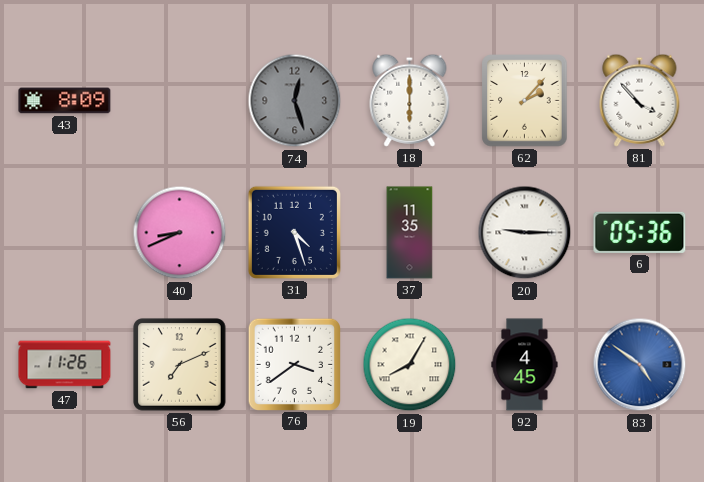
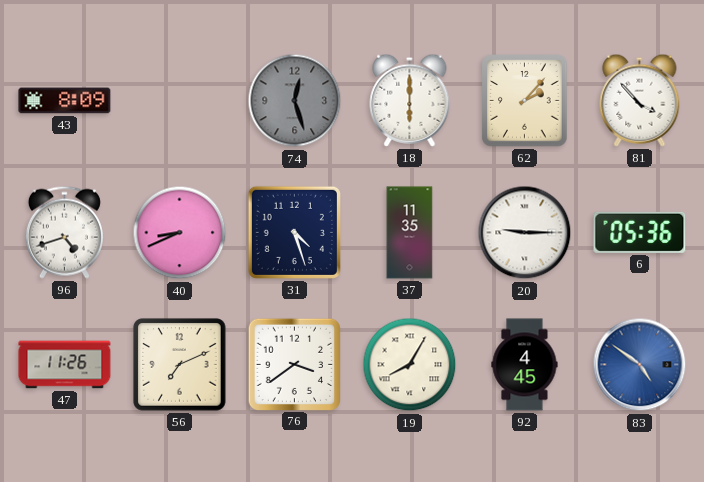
96: none -> 4:42
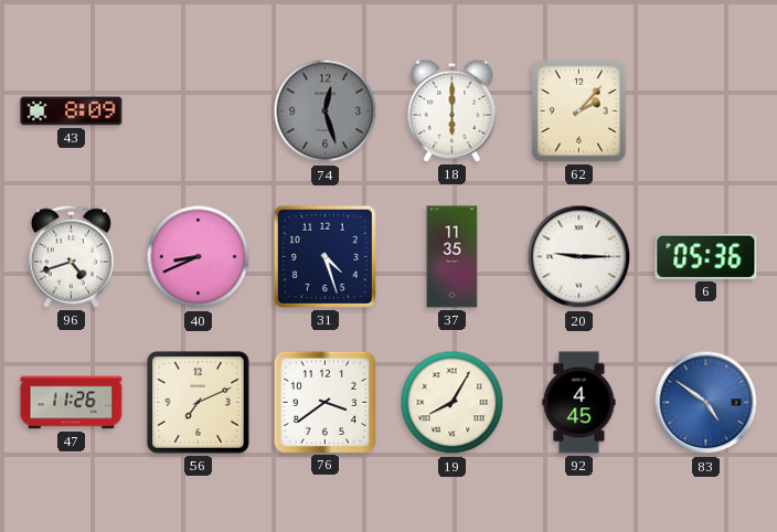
81: 3:53 -> none
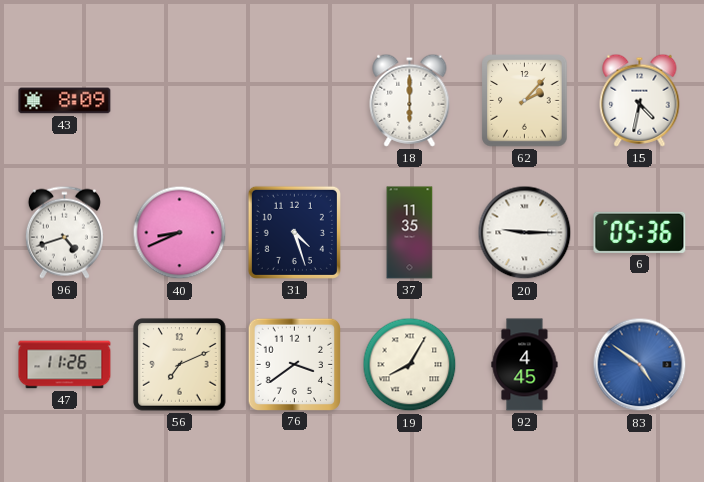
74: 12:27 -> none
15: none -> 4:32
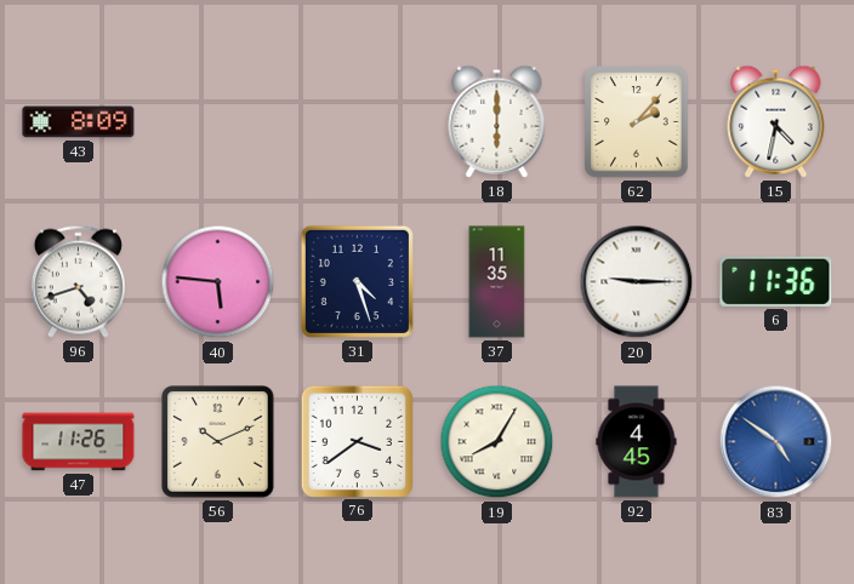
40: 8:41 -> 5:46
6: 05:36 -> 11:36
56: 7:11 -> 10:11
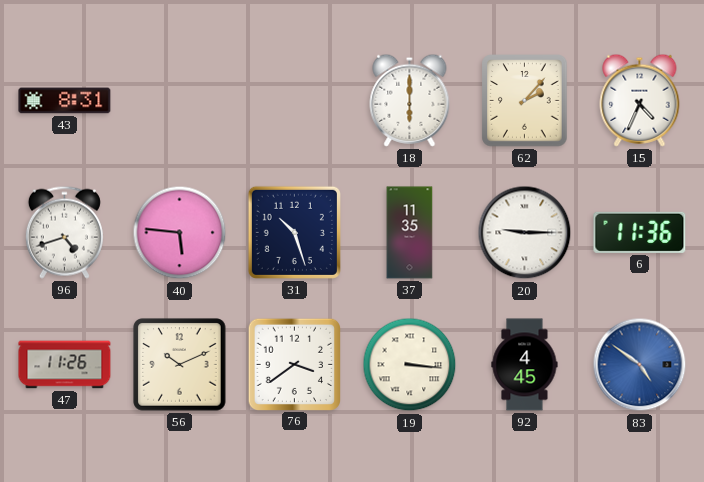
43: 8:09 -> 8:31
15: 4:32 -> 4:34
31: 4:27 -> 10:27
19: 8:05 -> 3:16
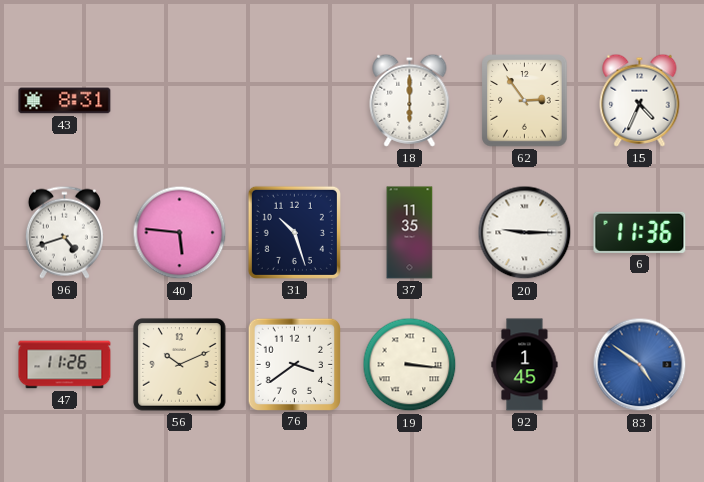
62: 2:07 -> 2:54
92: 4:45 -> 1:45
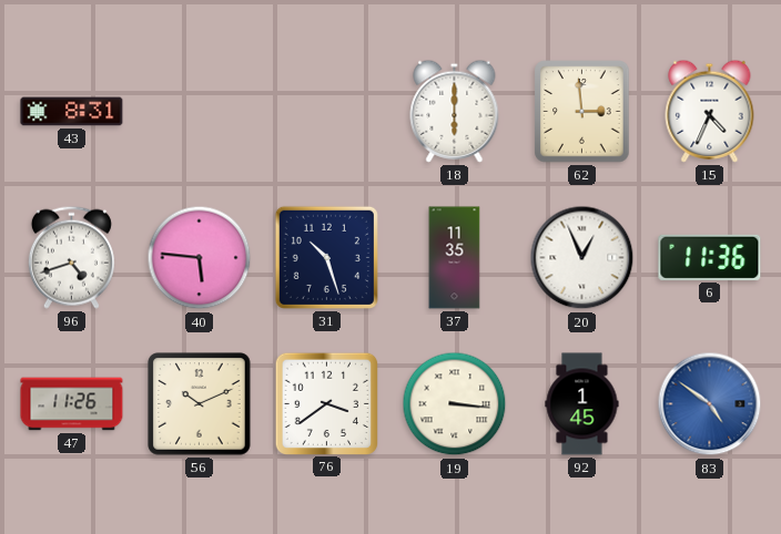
62: 2:54 -> 2:59
20: 9:15 -> 12:56
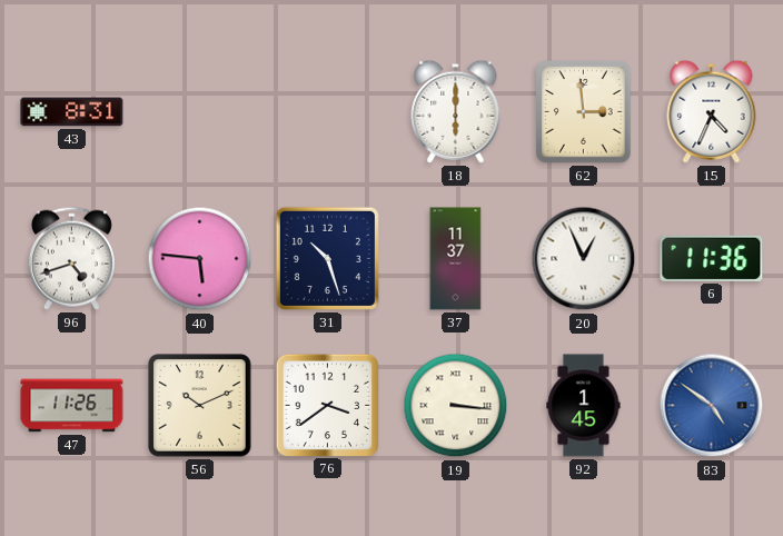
37: 11:35 -> 11:37
